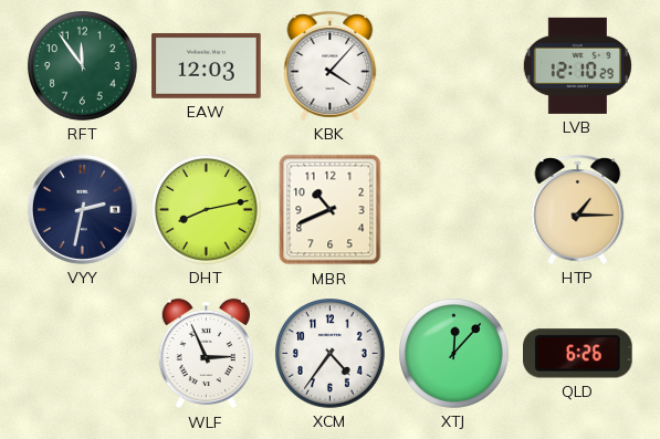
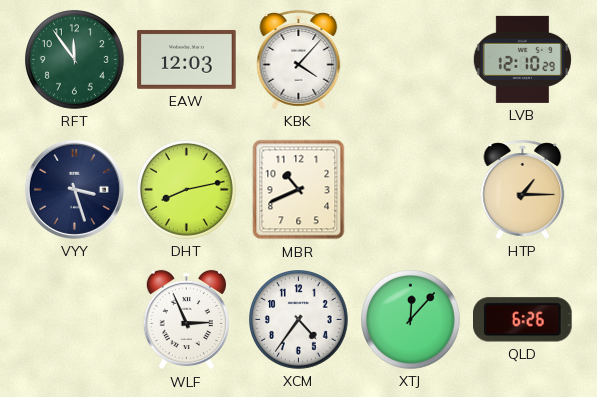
VYY: 2:32 -> 3:27
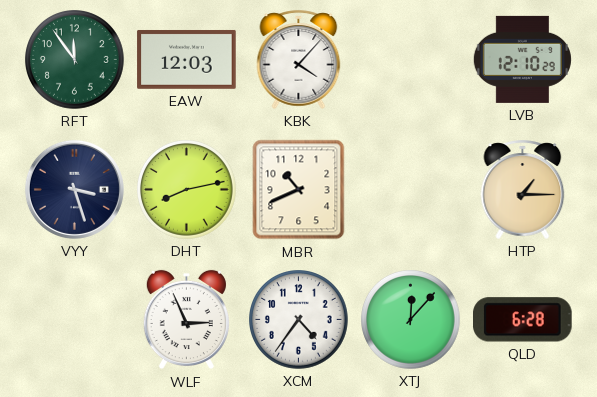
QLD: 6:26 -> 6:28
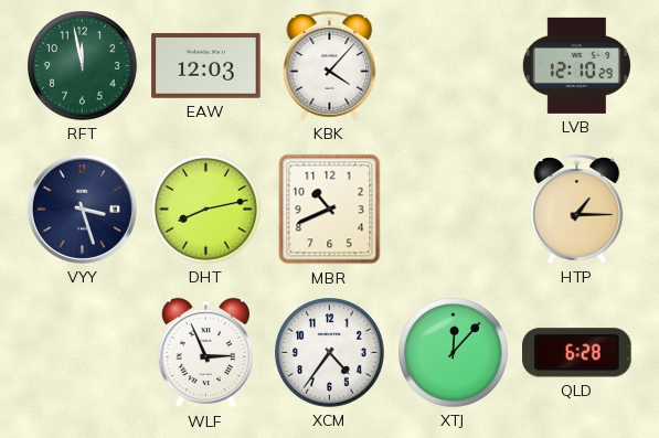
RFT: 11:54 -> 11:58
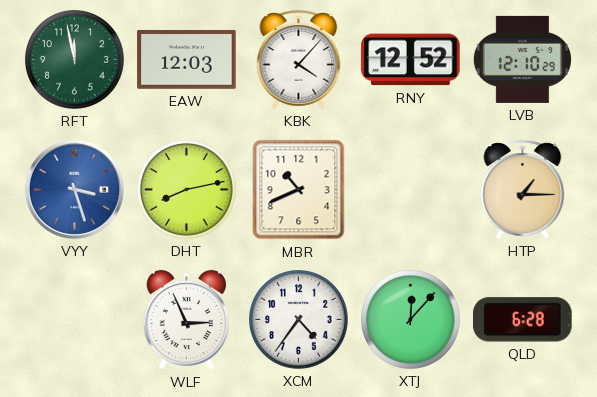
RNY: none -> 12:52
VYY dial: navy -> blue
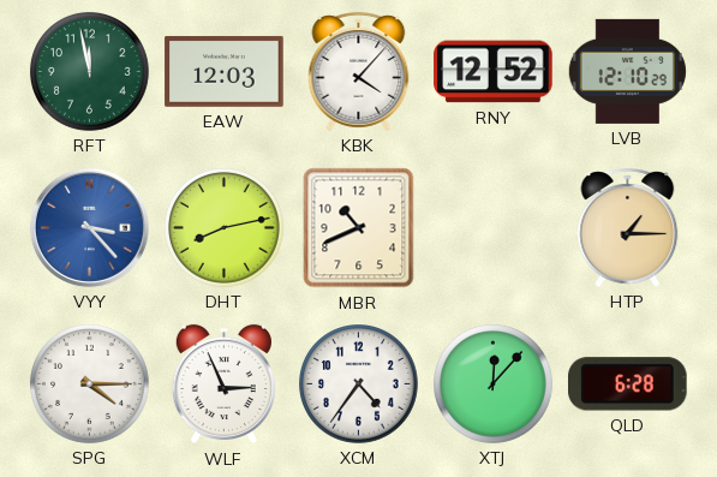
VYY: 3:27 -> 3:23
SPG: none -> 4:15
